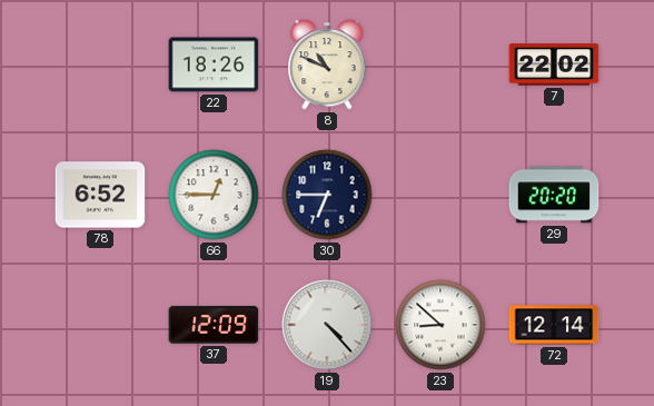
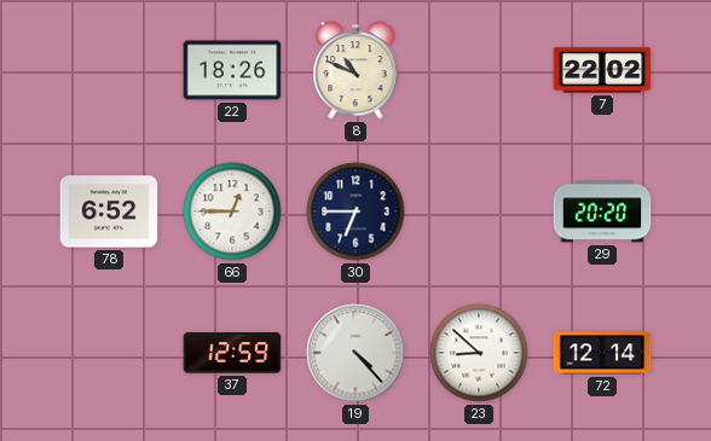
37: 12:09 -> 12:59
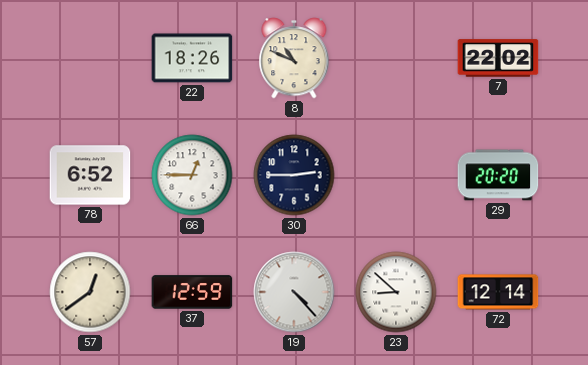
30: 6:45 -> 2:45
57: none -> 12:39
